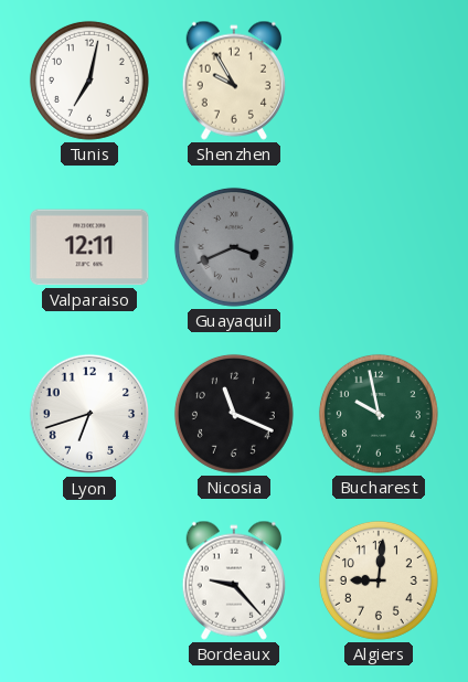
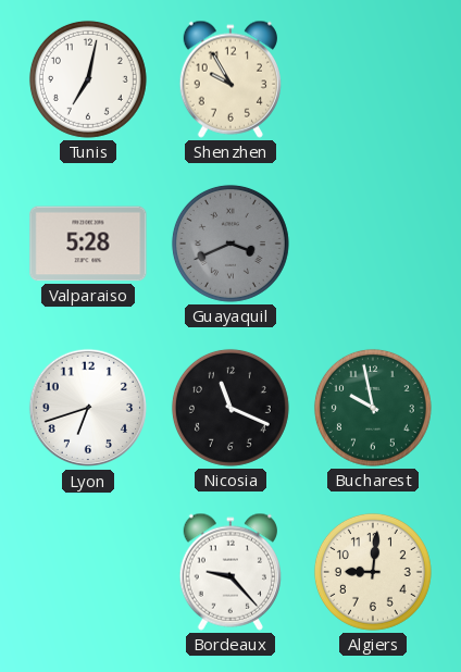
Valparaiso: 12:11 -> 5:28
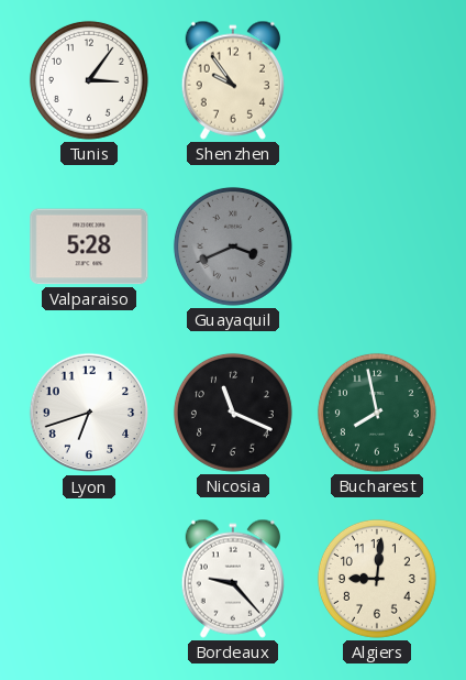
Tunis: 7:02 -> 3:06
Shenzhen: 9:55 -> 9:54
Bucharest: 9:58 -> 7:58
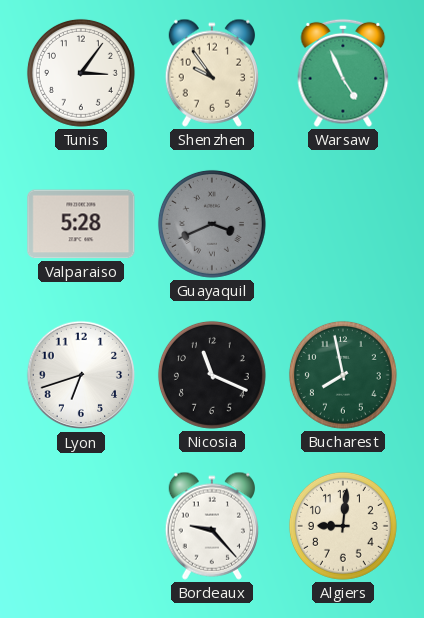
Warsaw: none -> 4:56
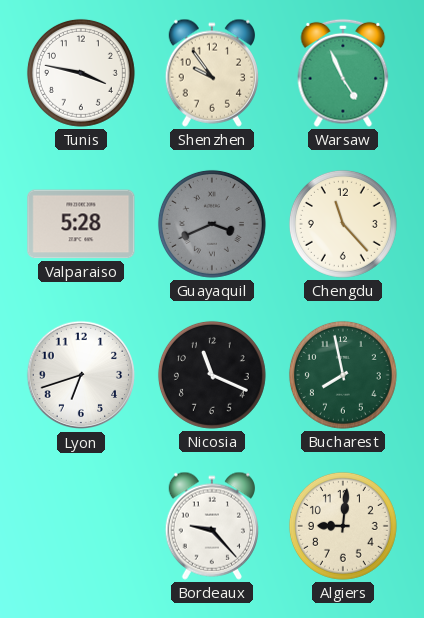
Tunis: 3:06 -> 3:47
Chengdu: none -> 11:23
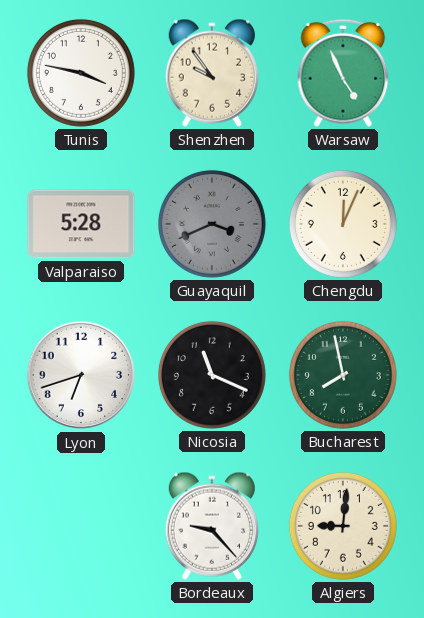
Chengdu: 11:23 -> 12:04
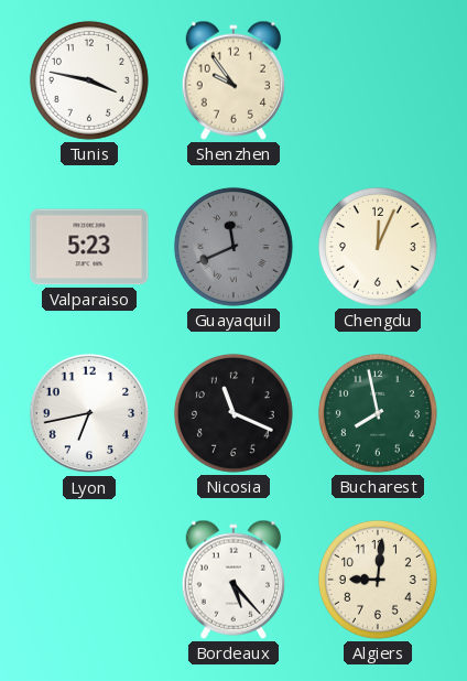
Warsaw: 4:56 -> none
Valparaiso: 5:28 -> 5:23
Guayaquil: 3:41 -> 11:41
Lyon: 6:42 -> 6:43
Bordeaux: 9:23 -> 5:23
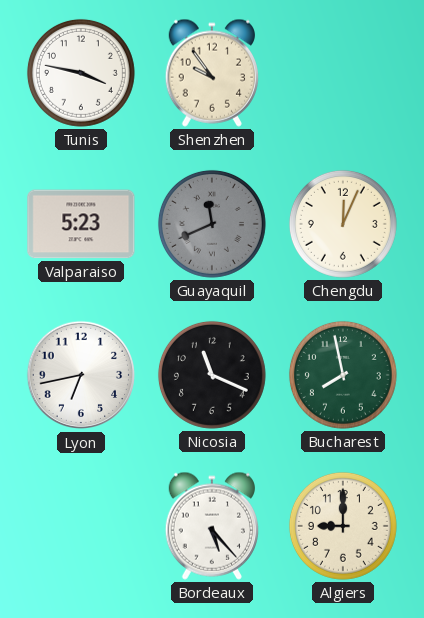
Algiers: 9:01 -> 9:00
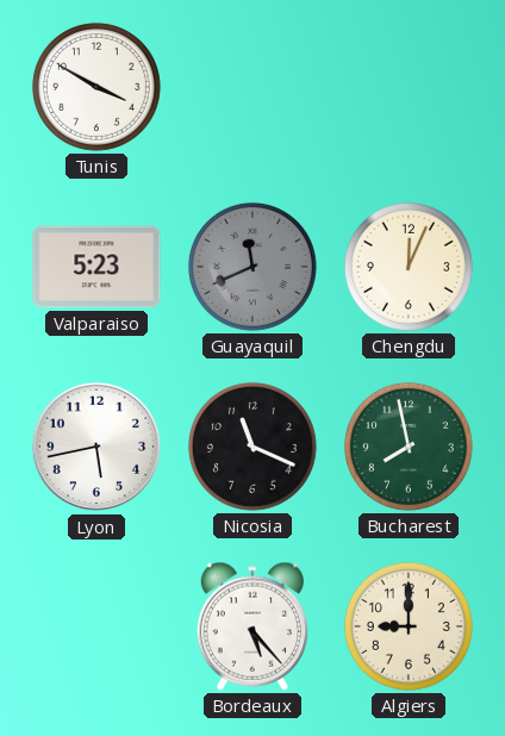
Tunis: 3:47 -> 3:50
Shenzhen: 9:54 -> none
Lyon: 6:43 -> 5:43
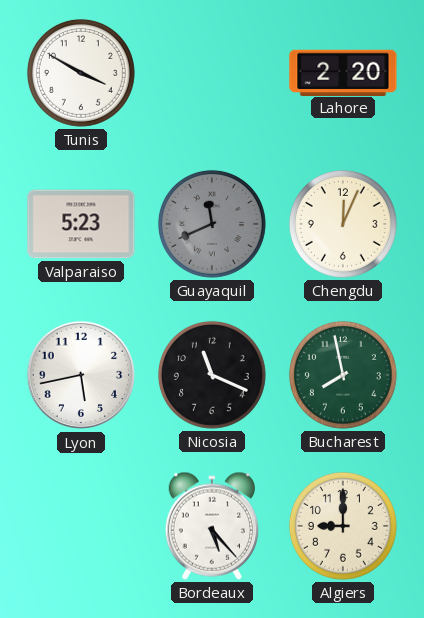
Lahore: none -> 2:20
